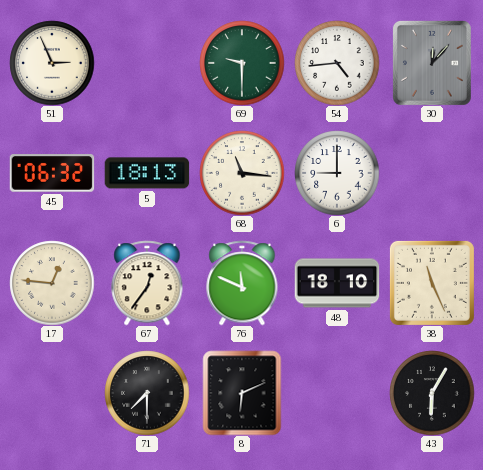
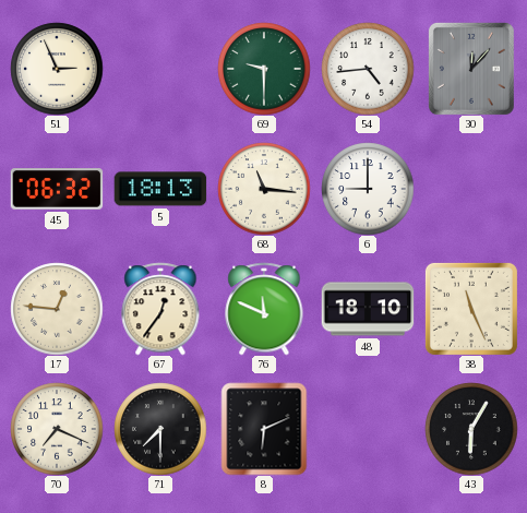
70: none -> 7:19
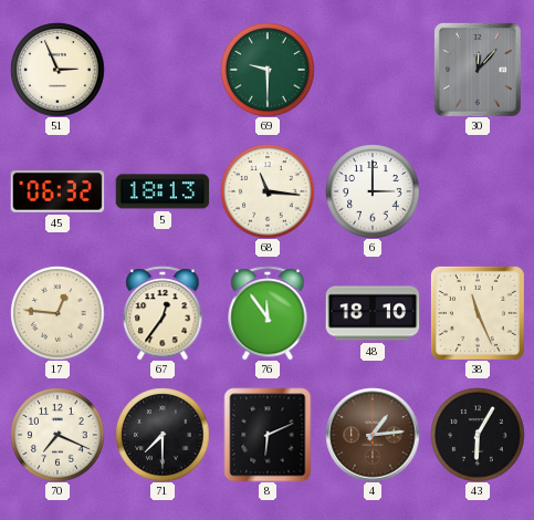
54: 4:44 -> none
6: 9:00 -> 3:00
76: 11:49 -> 11:54
4: none -> 1:14
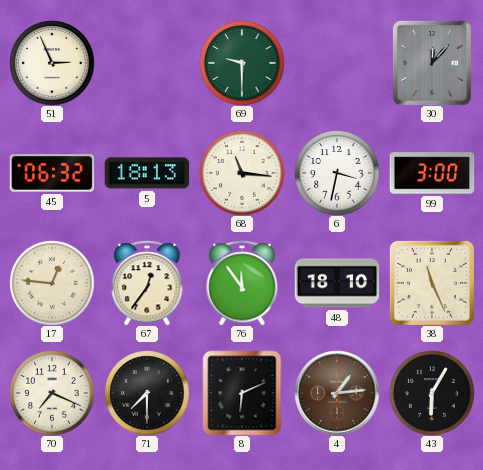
6: 3:00 -> 3:32
99: none -> 3:00
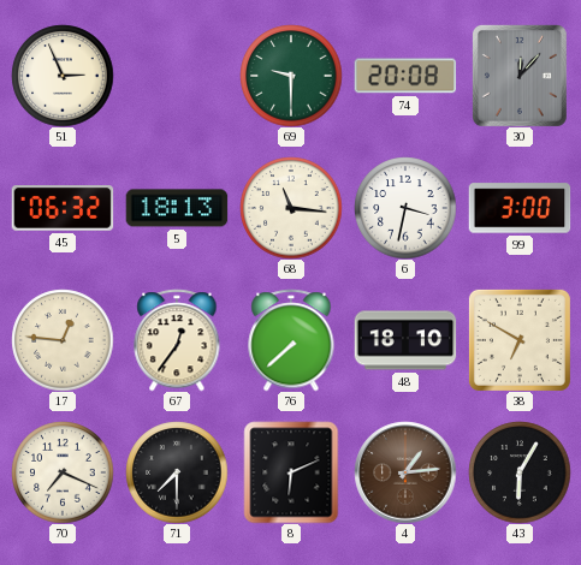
74: none -> 20:08
76: 11:54 -> 7:38
38: 11:26 -> 6:50
